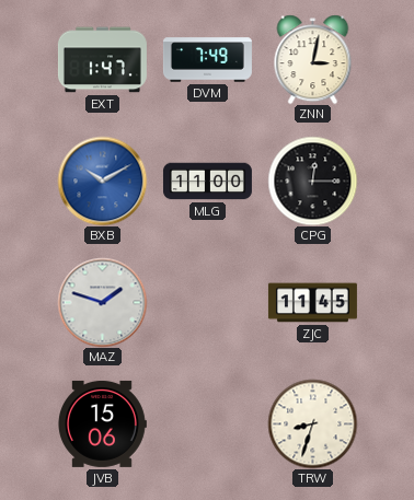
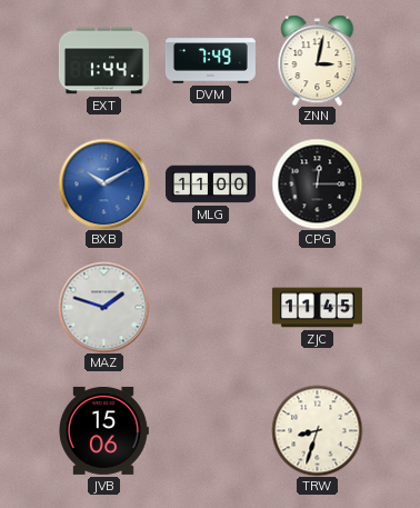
EXT: 1:47 -> 1:44
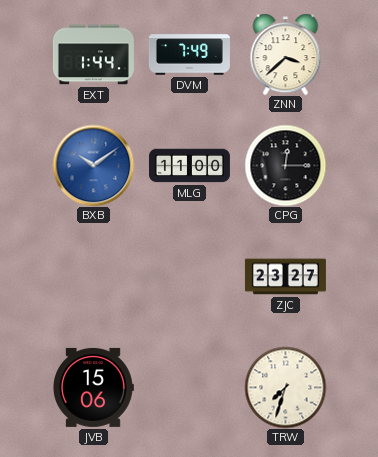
ZNN: 3:02 -> 3:38
BXB: 10:10 -> 10:09
MAZ: 1:48 -> none
ZJC: 11:45 -> 23:27
TRW: 8:33 -> 7:33
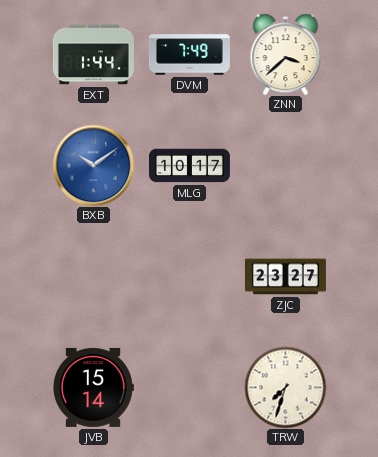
MLG: 11:00 -> 10:17
CPG: 12:15 -> none
JVB: 15:06 -> 15:14
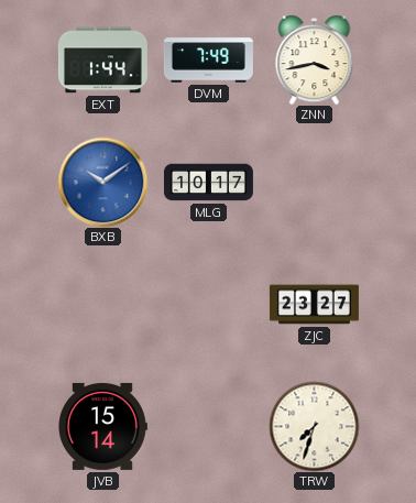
ZNN: 3:38 -> 3:43
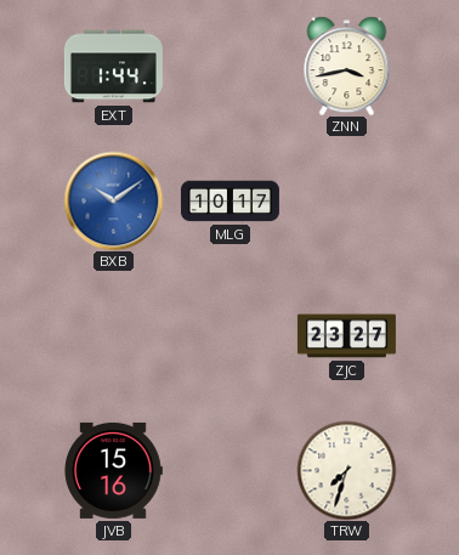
DVM: 7:49 -> none
JVB: 15:14 -> 15:16
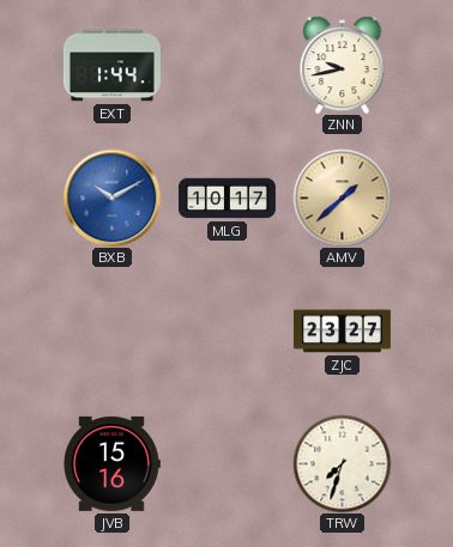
ZNN: 3:43 -> 9:43
BXB: 10:09 -> 10:10
AMV: none -> 1:38
